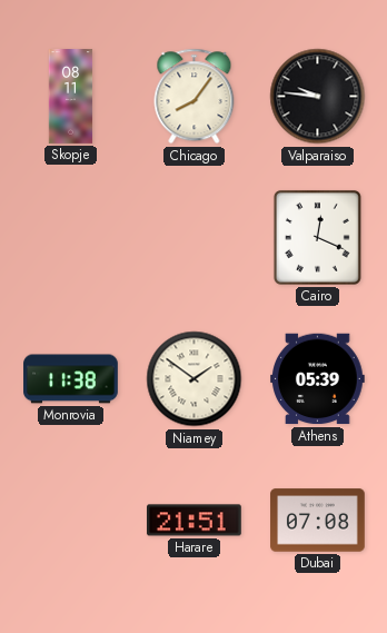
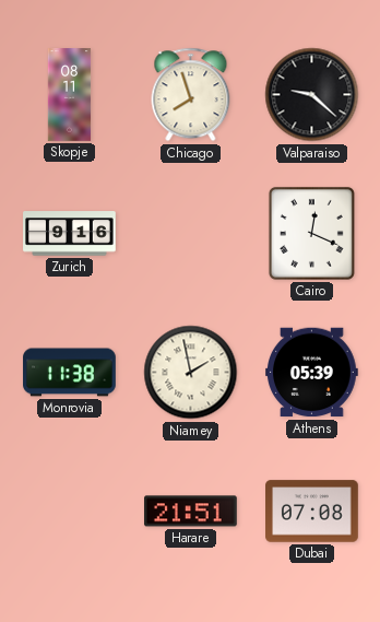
Chicago: 8:06 -> 7:57
Valparaiso: 9:46 -> 9:22
Zurich: none -> 9:16
Niamey: 1:51 -> 1:58
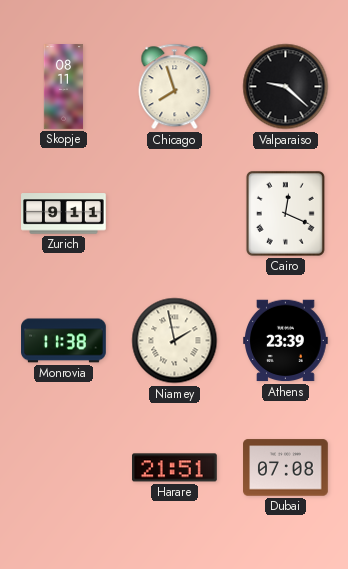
Zurich: 9:16 -> 9:11
Athens: 05:39 -> 23:39
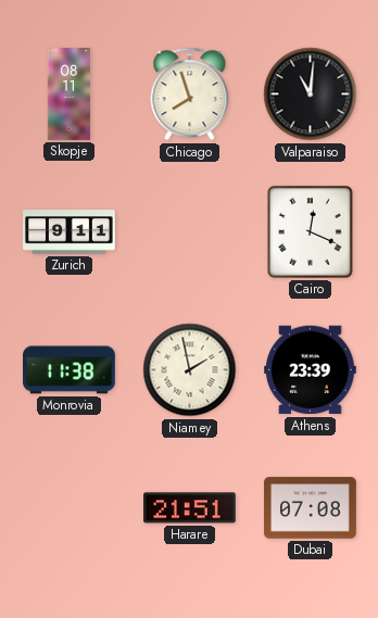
Valparaiso: 9:22 -> 11:01
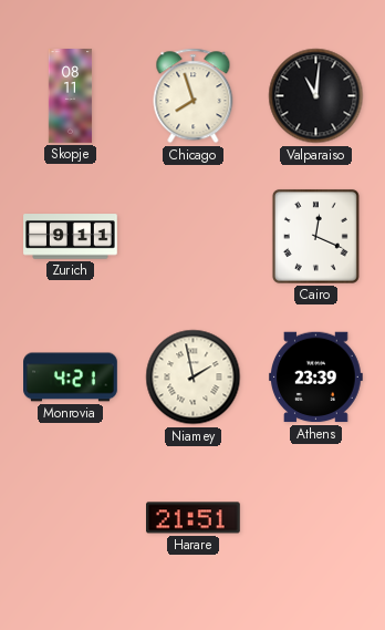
Monrovia: 11:38 -> 4:21
Dubai: 07:08 -> none
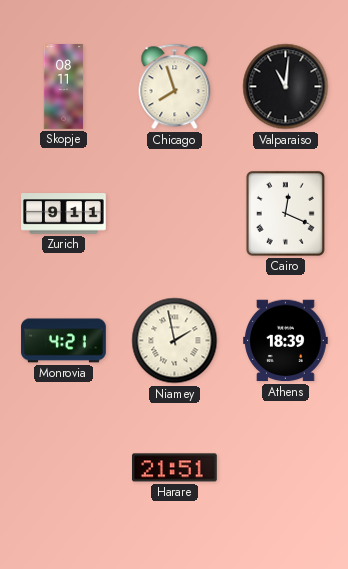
Athens: 23:39 -> 18:39
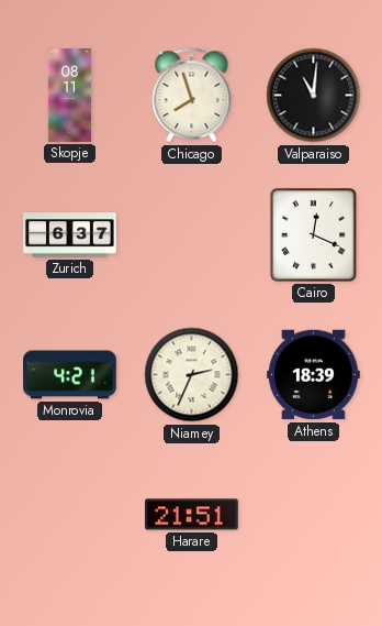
Zurich: 9:11 -> 6:37
Niamey: 1:58 -> 2:34
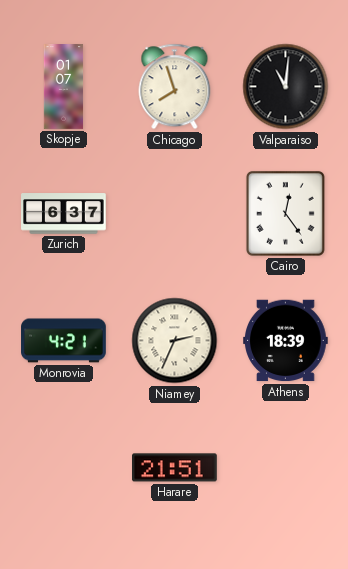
Skopje: 08:11 -> 01:07
Cairo: 12:19 -> 12:24
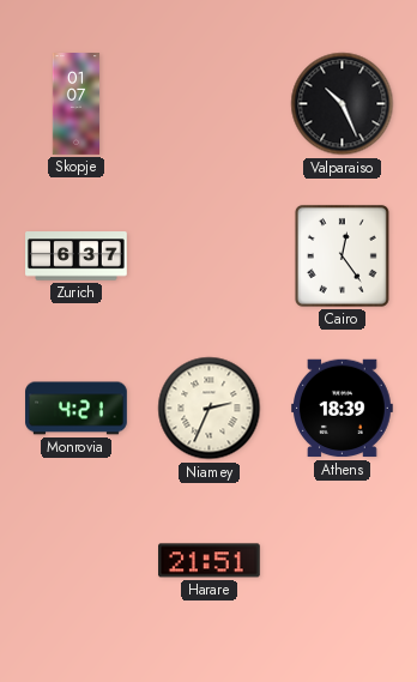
Chicago: 7:57 -> none
Valparaiso: 11:01 -> 10:26
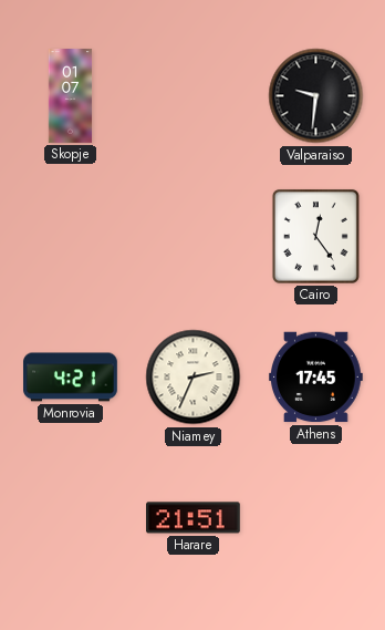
Valparaiso: 10:26 -> 9:31
Zurich: 6:37 -> none
Athens: 18:39 -> 17:45
